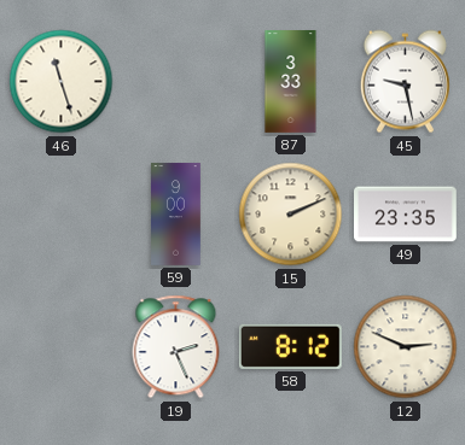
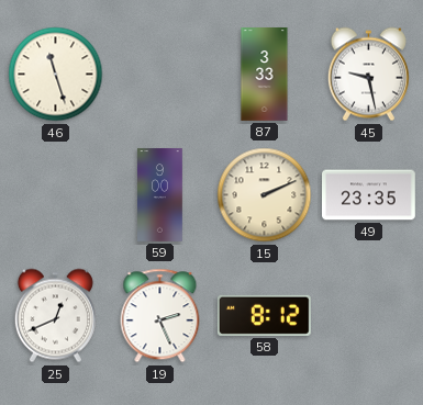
25: none -> 12:41
12: 2:49 -> none
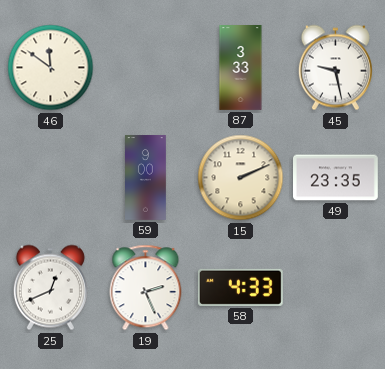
46: 11:27 -> 11:51
58: 8:12 -> 4:33
